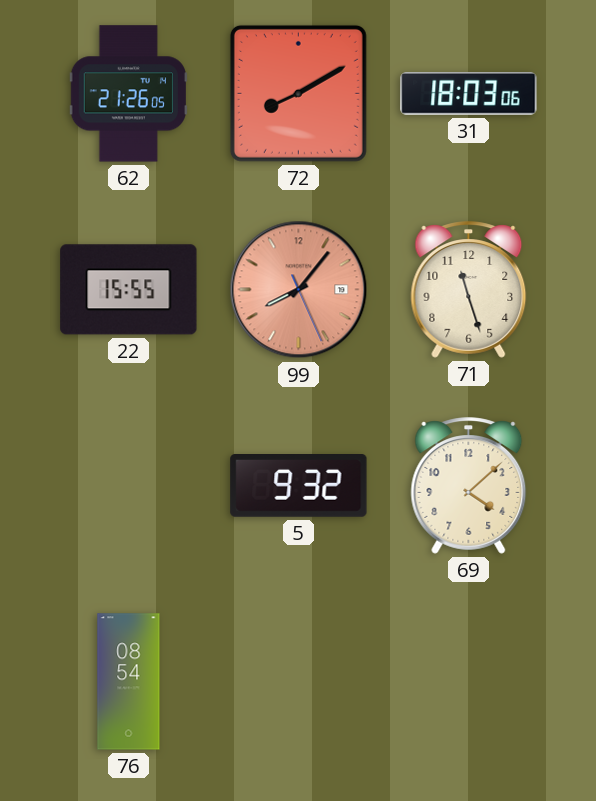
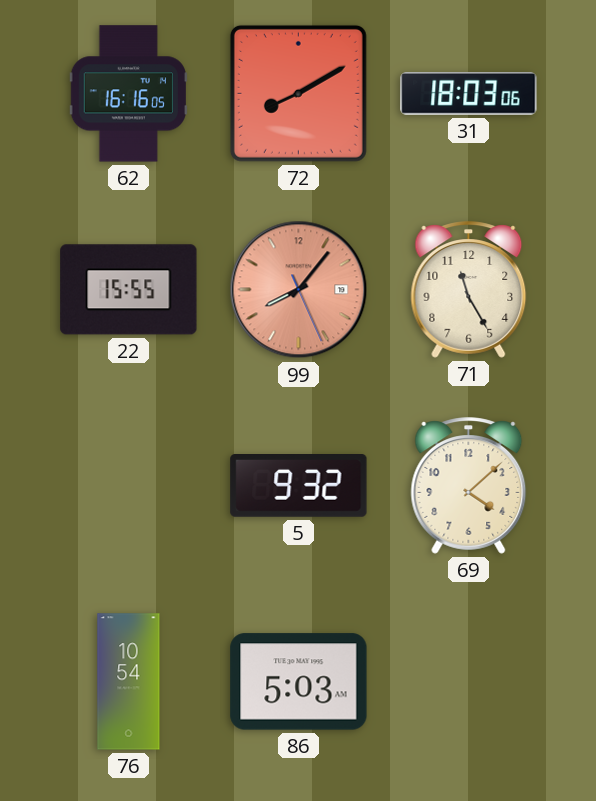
62: 21:26 -> 16:16
71: 11:27 -> 11:25
76: 08:54 -> 10:54
86: none -> 5:03
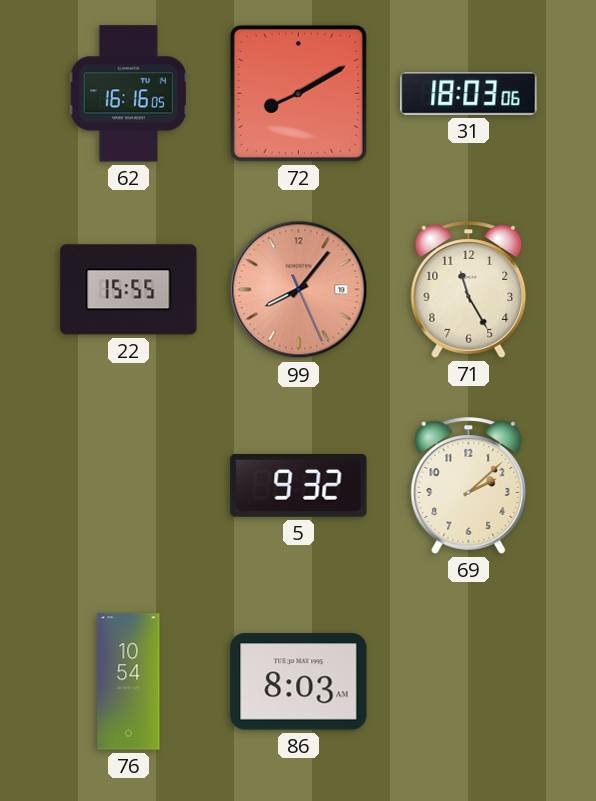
69: 4:08 -> 2:08
86: 5:03 -> 8:03
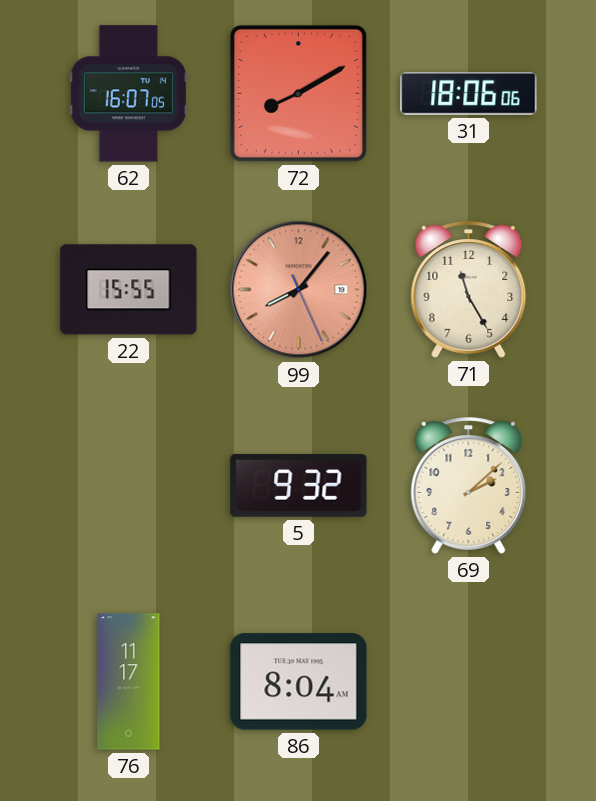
62: 16:16 -> 16:07
31: 18:03 -> 18:06
76: 10:54 -> 11:17
86: 8:03 -> 8:04
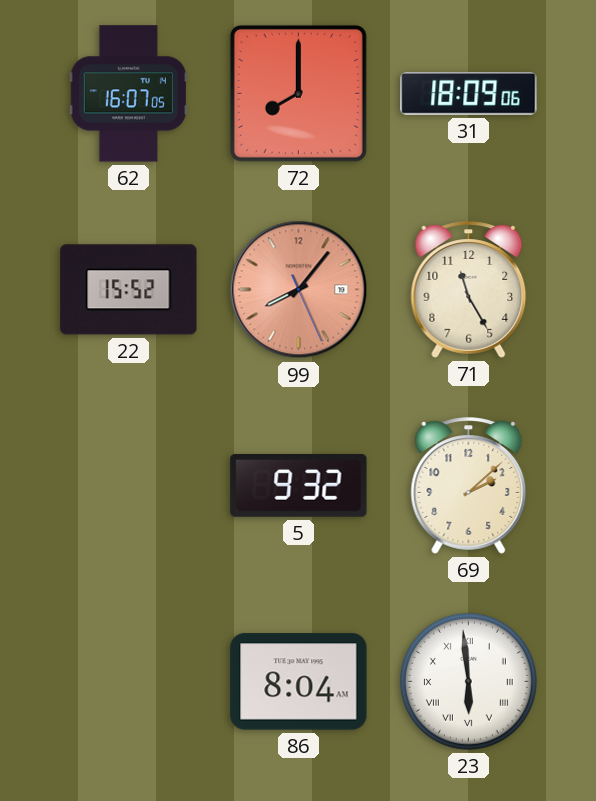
72: 8:10 -> 8:00
31: 18:06 -> 18:09
22: 15:55 -> 15:52
76: 11:17 -> none
23: none -> 5:59
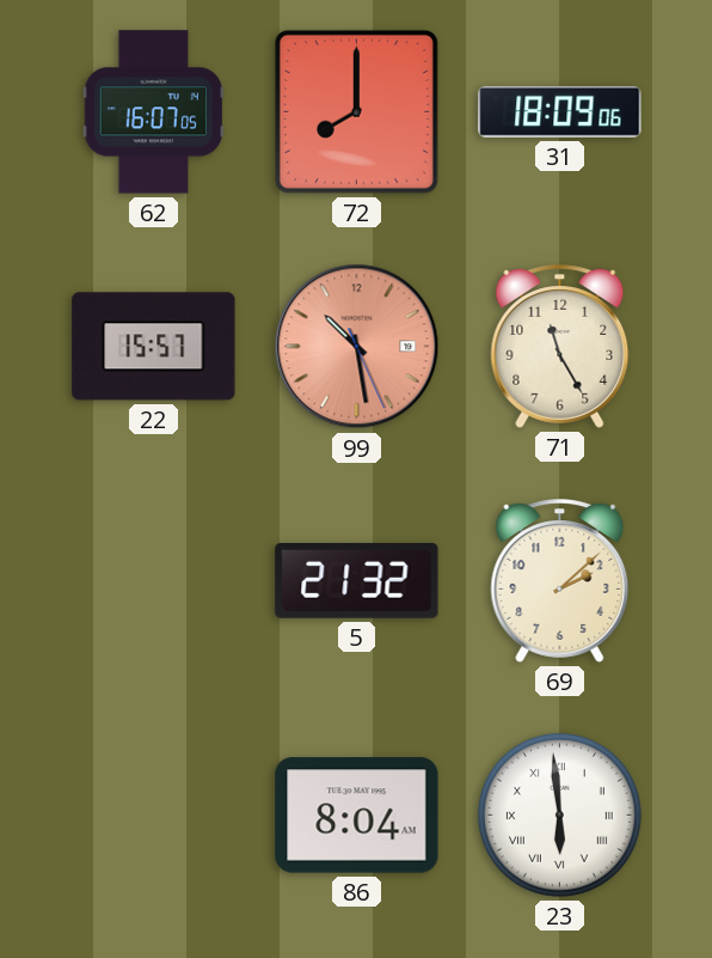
22: 15:52 -> 15:57
99: 8:06 -> 10:28
5: 9:32 -> 21:32
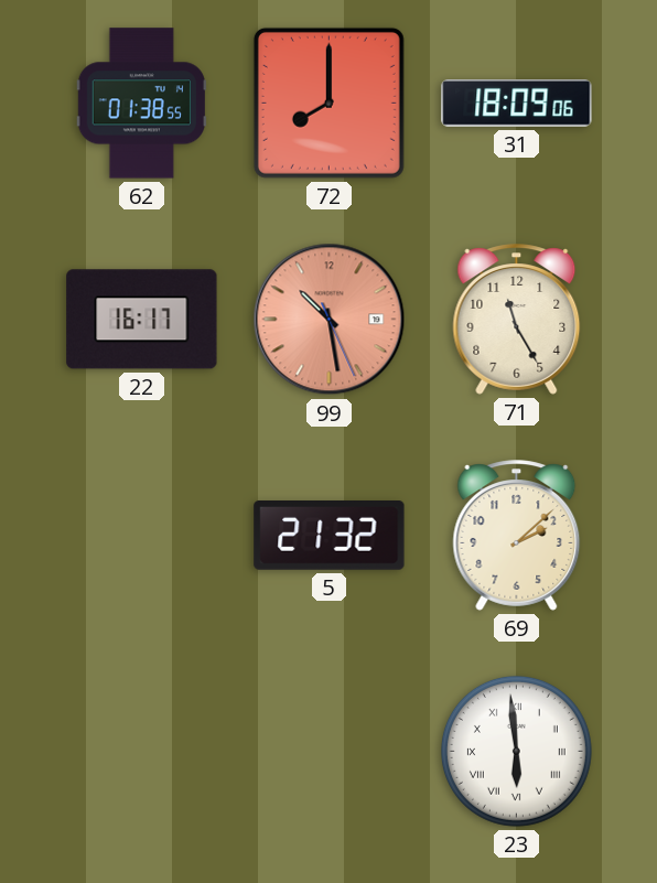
62: 16:07 -> 01:38
22: 15:57 -> 16:17
86: 8:04 -> none
